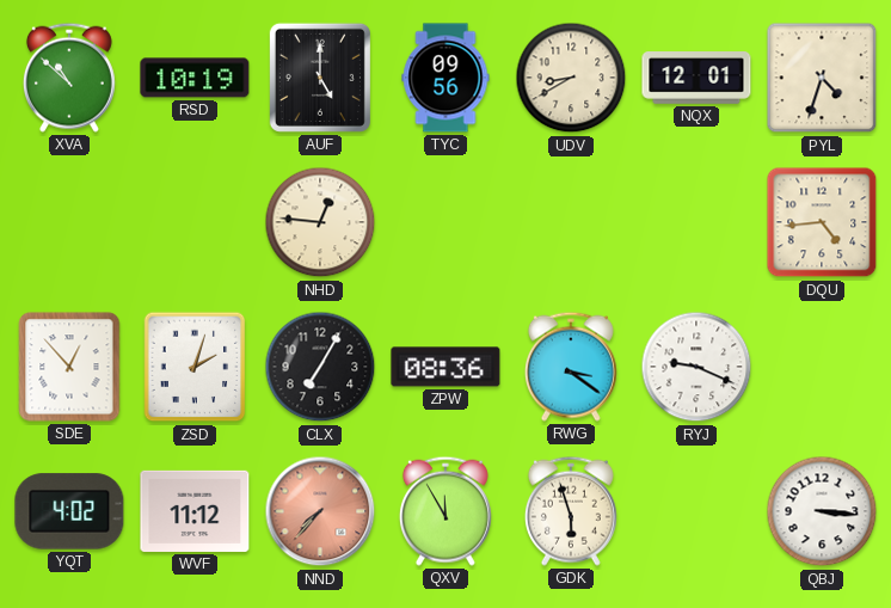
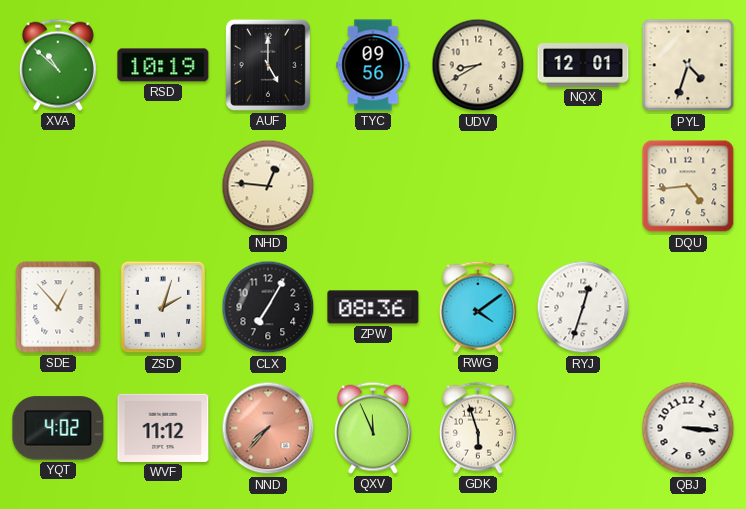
RWG: 3:21 -> 4:09
RYJ: 9:19 -> 12:33
QXV: 11:55 -> 11:56
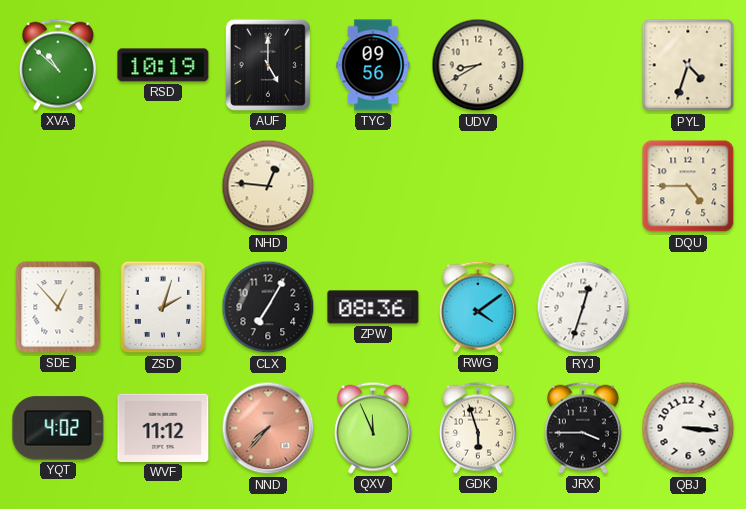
NQX: 12:01 -> none
DQU: 4:44 -> 4:45
JRX: none -> 3:45
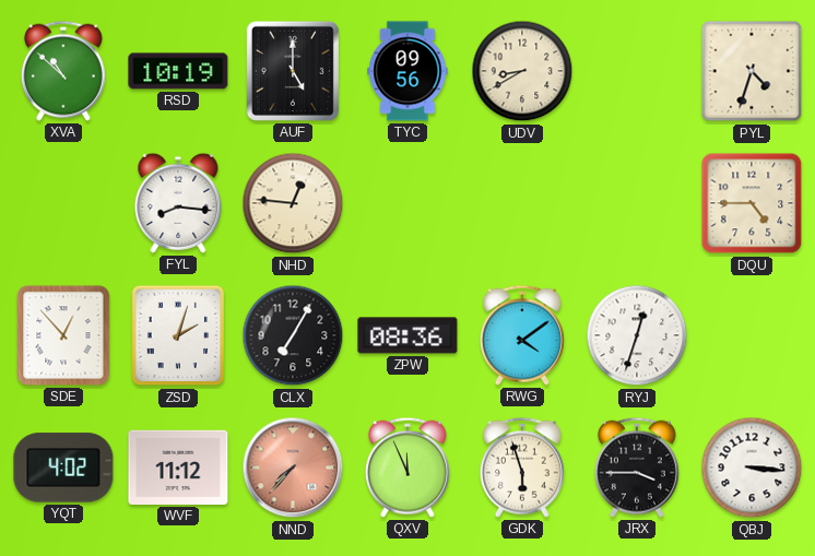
FYL: none -> 8:16
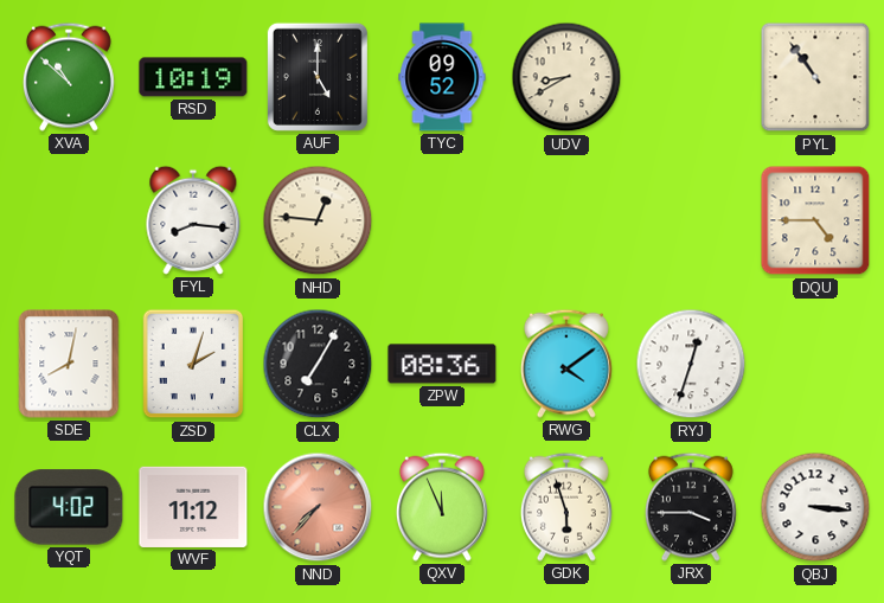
TYC: 09:56 -> 09:52
PYL: 4:33 -> 10:54
SDE: 12:53 -> 8:02
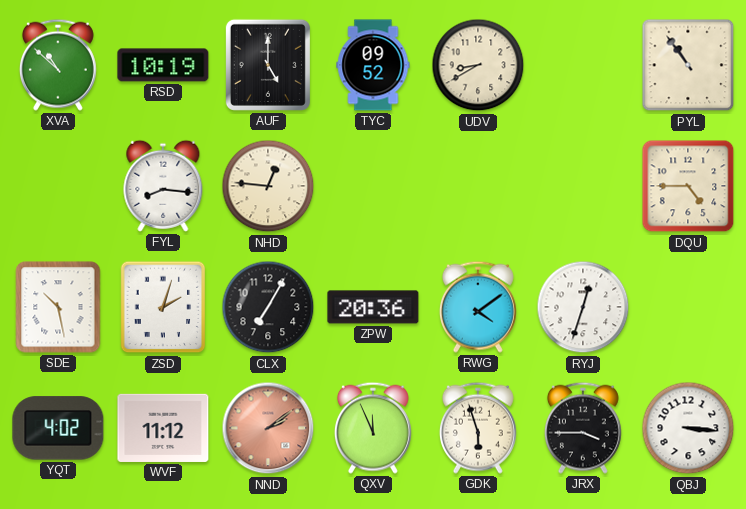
SDE: 8:02 -> 10:28
ZPW: 08:36 -> 20:36
NND: 7:37 -> 2:09
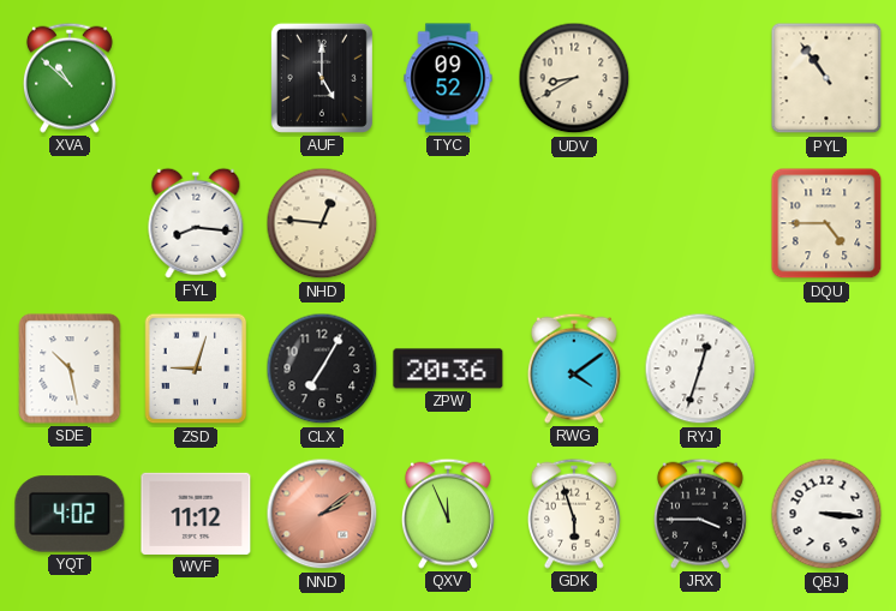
RSD: 10:19 -> none
ZSD: 2:03 -> 9:03
